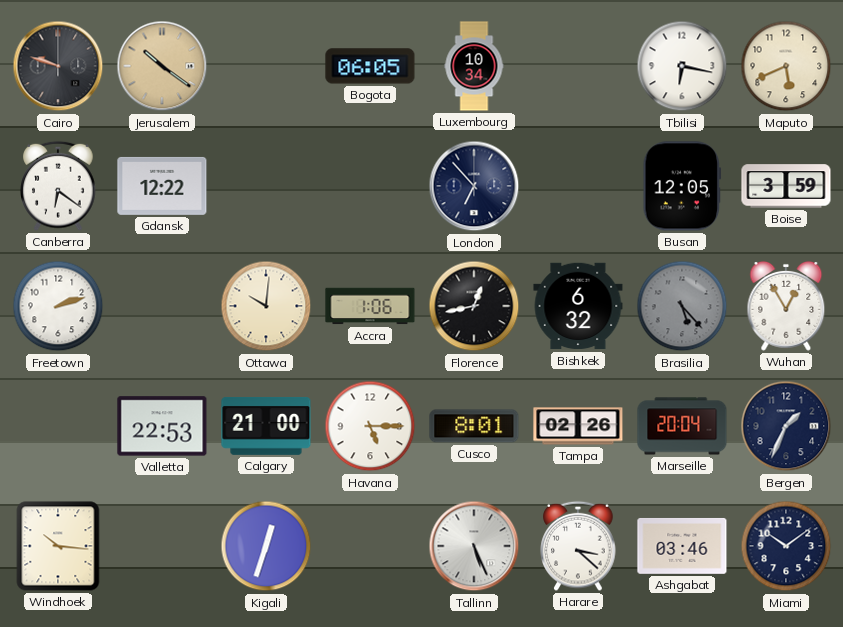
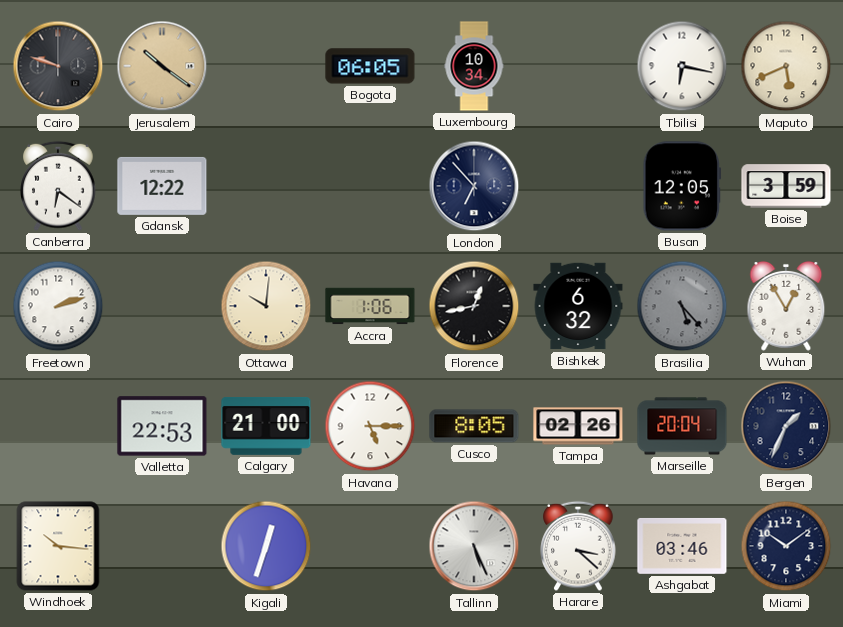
Cusco: 8:01 -> 8:05
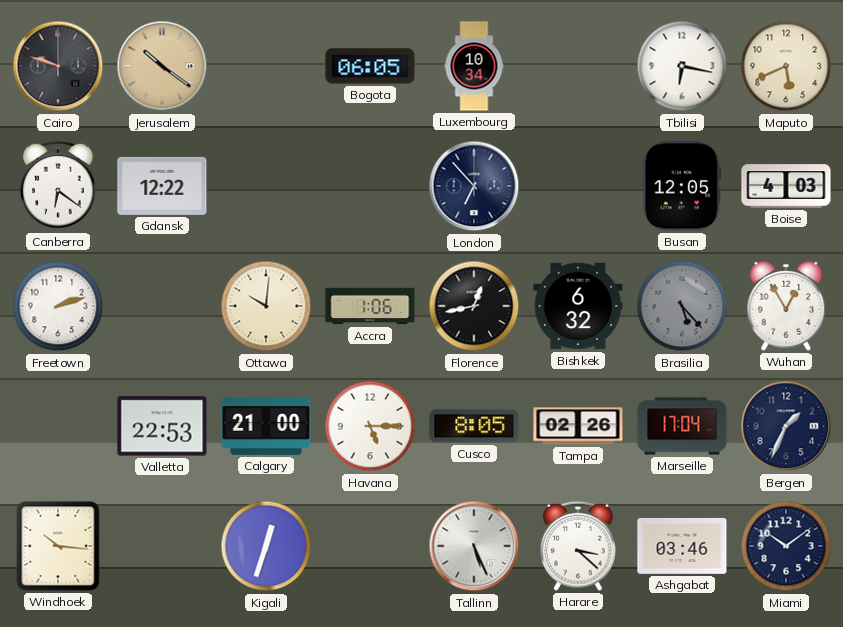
Boise: 3:59 -> 4:03
Marseille: 20:04 -> 17:04
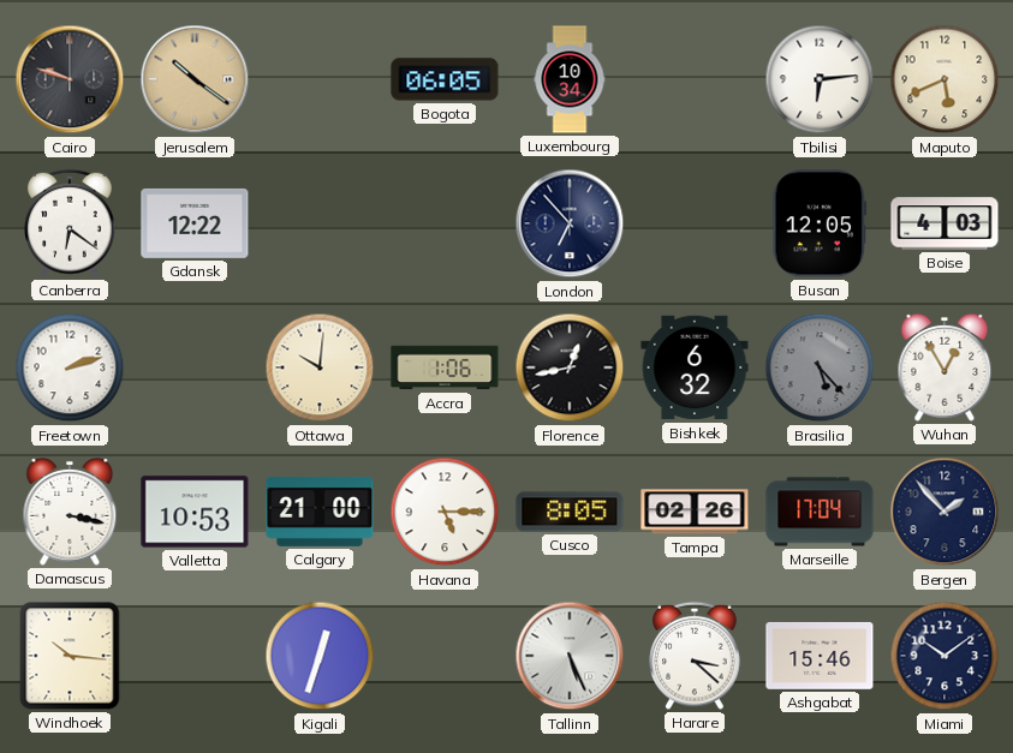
Tbilisi: 6:17 -> 6:14
Damascus: none -> 3:17
Valletta: 22:53 -> 10:53
Bergen: 1:34 -> 1:53
Ashgabat: 03:46 -> 15:46
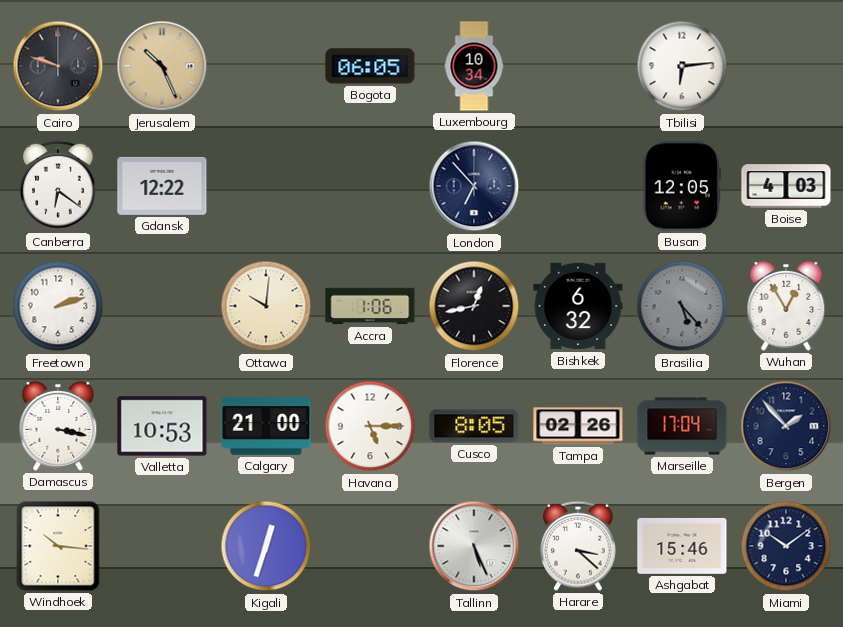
Jerusalem: 10:21 -> 10:26
Maputo: 5:41 -> none
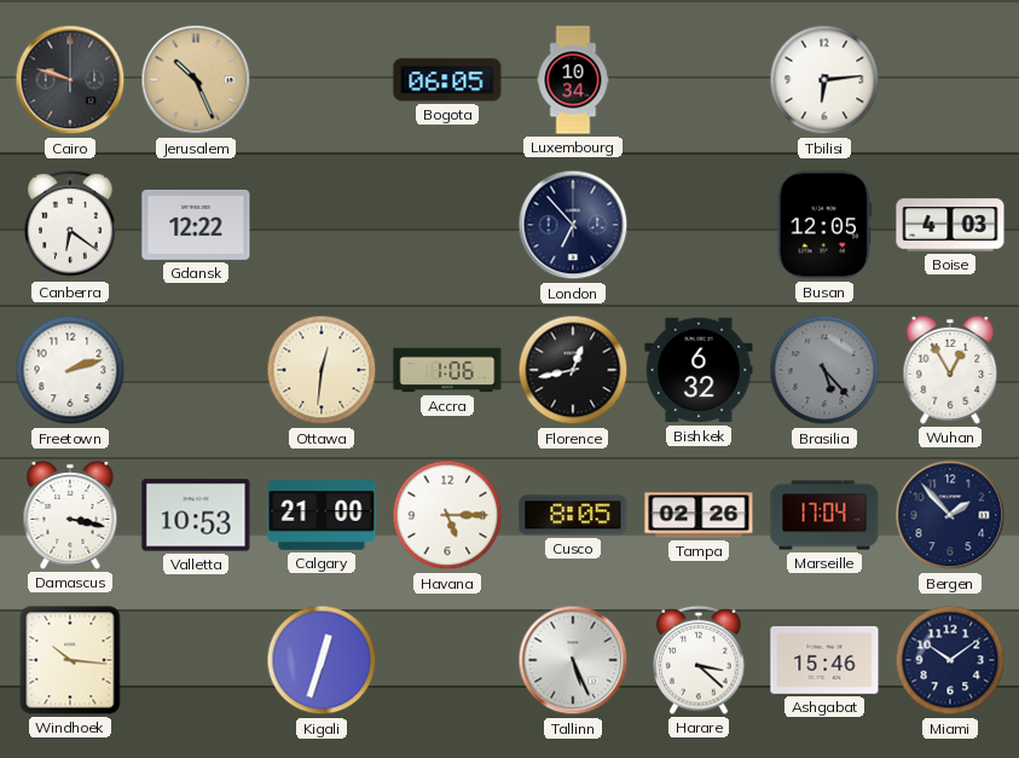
Ottawa: 10:01 -> 12:31
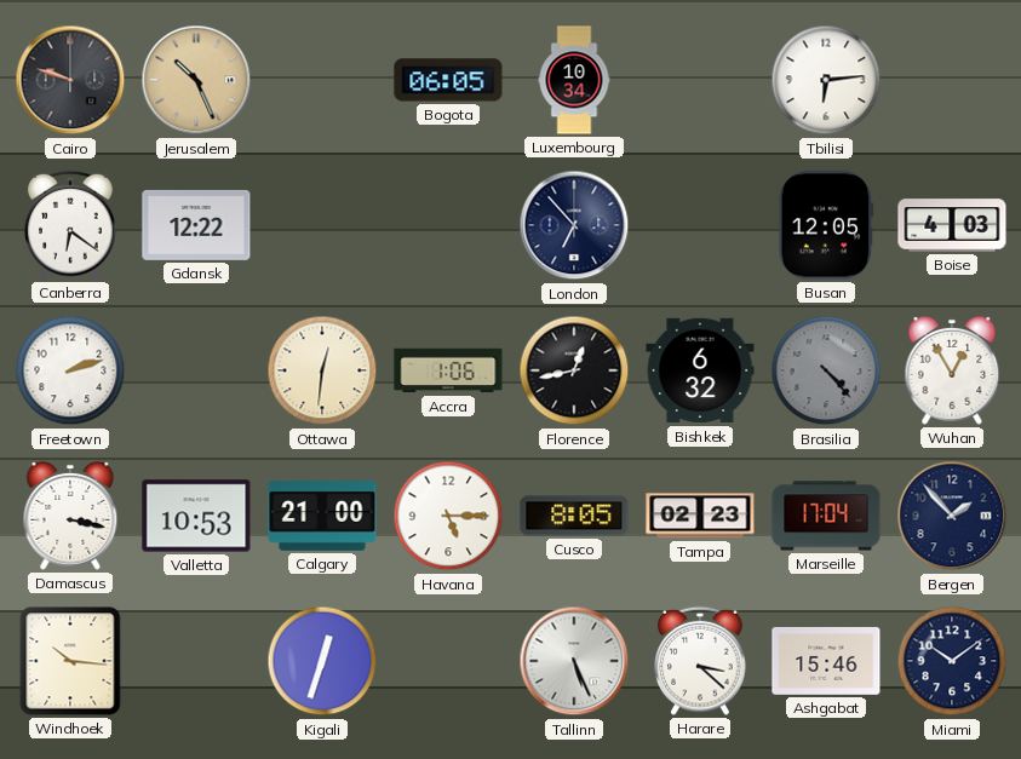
Brasilia: 5:23 -> 4:23
Tampa: 02:26 -> 02:23
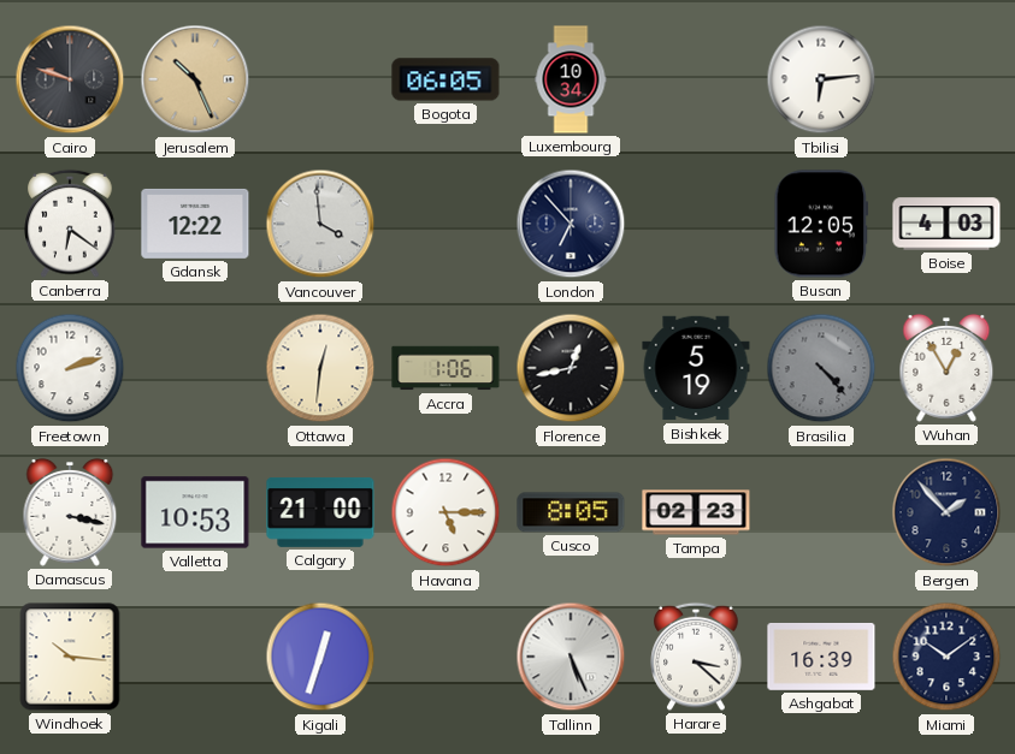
Vancouver: none -> 3:59
Bishkek: 6:32 -> 5:19
Marseille: 17:04 -> none
Ashgabat: 15:46 -> 16:39
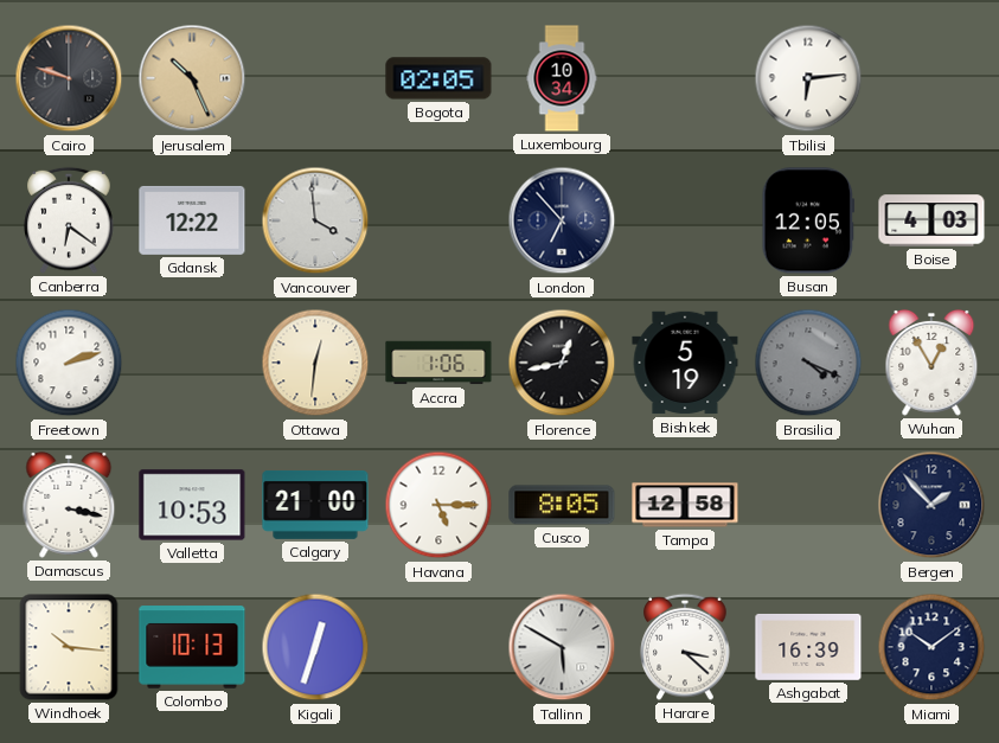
Bogota: 06:05 -> 02:05
Brasilia: 4:23 -> 4:19
Tampa: 02:23 -> 12:58
Colombo: none -> 10:13
Tallinn: 5:26 -> 5:50
